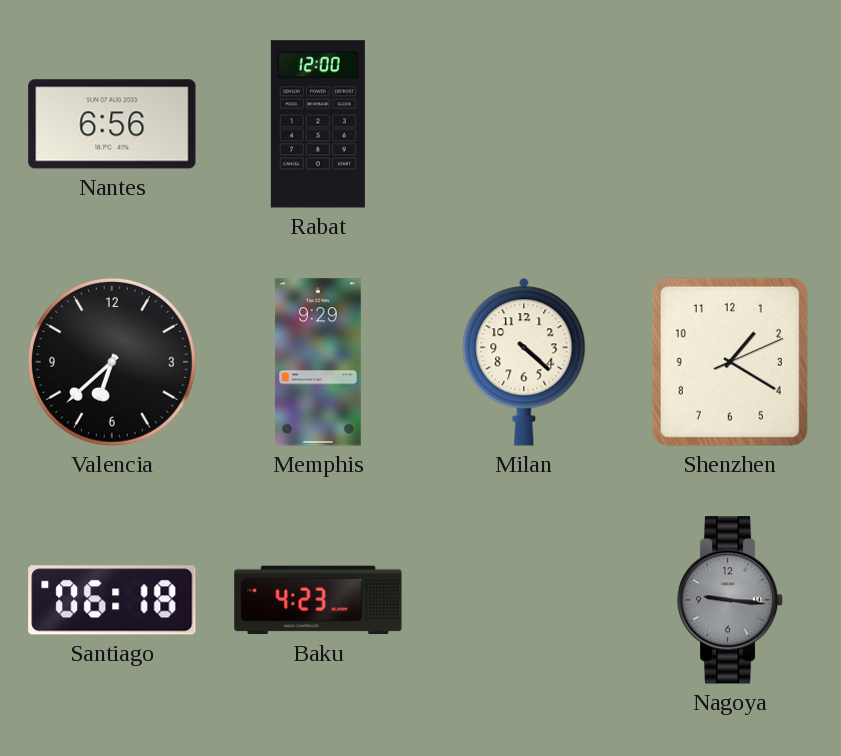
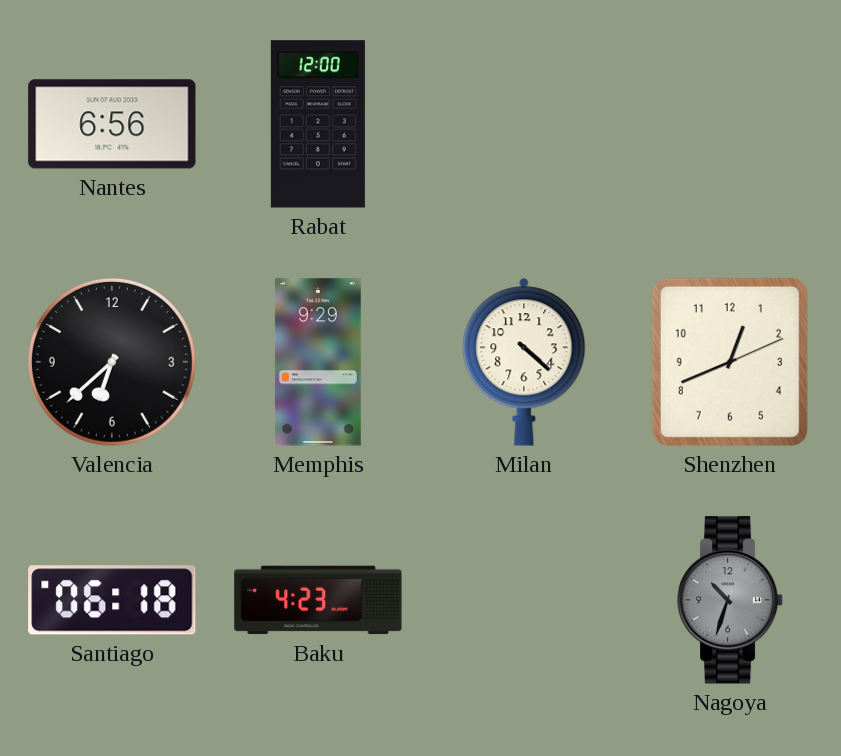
Shenzhen: 1:20 -> 12:41
Nagoya: 9:16 -> 10:33
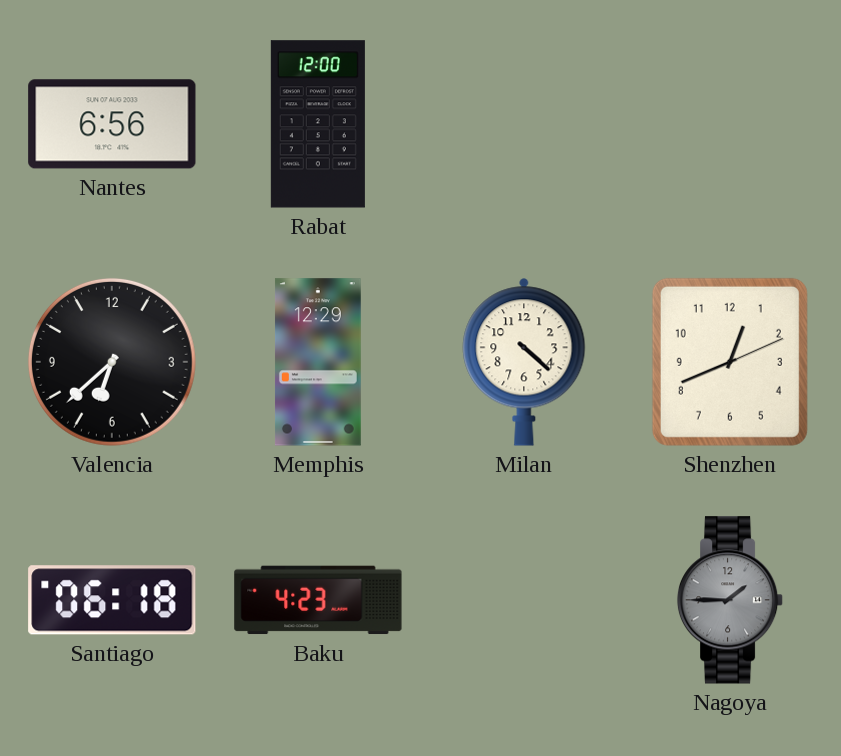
Memphis: 9:29 -> 12:29
Nagoya: 10:33 -> 1:45
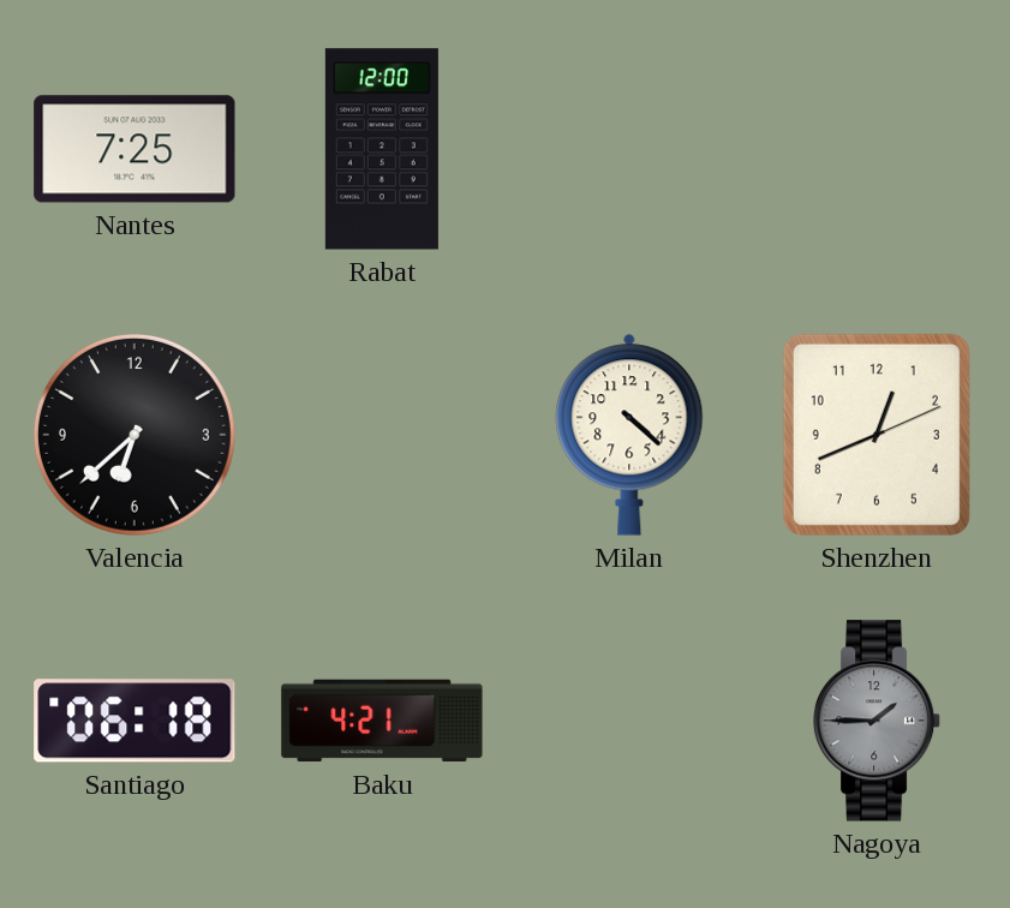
Nantes: 6:56 -> 7:25
Memphis: 12:29 -> none
Baku: 4:23 -> 4:21
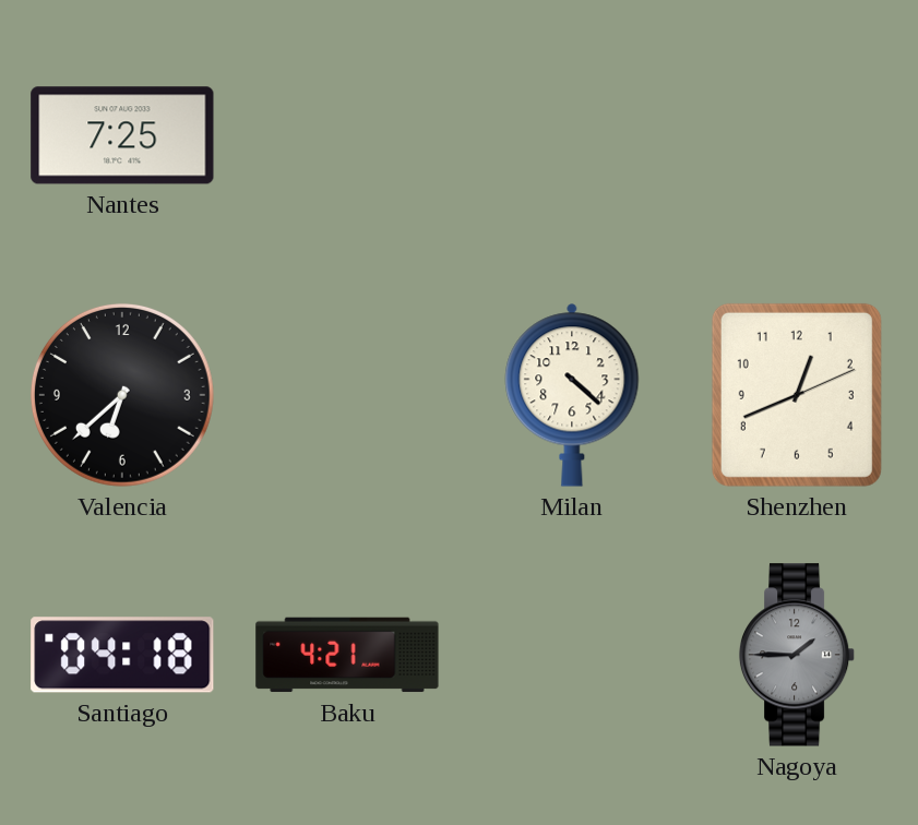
Rabat: 12:00 -> none
Santiago: 06:18 -> 04:18
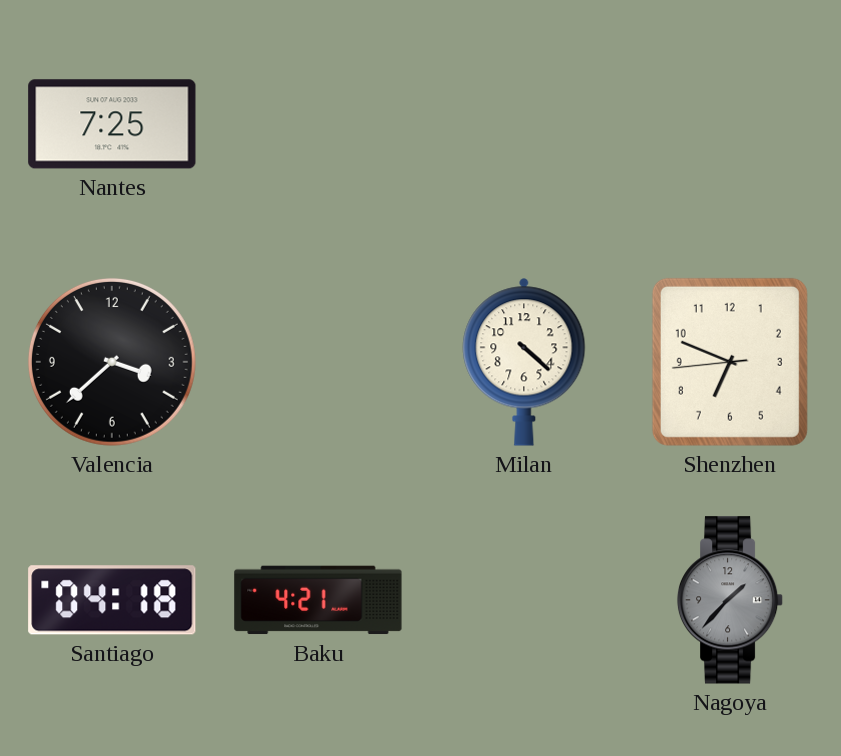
Valencia: 6:38 -> 3:38
Shenzhen: 12:41 -> 6:48
Nagoya: 1:45 -> 1:37
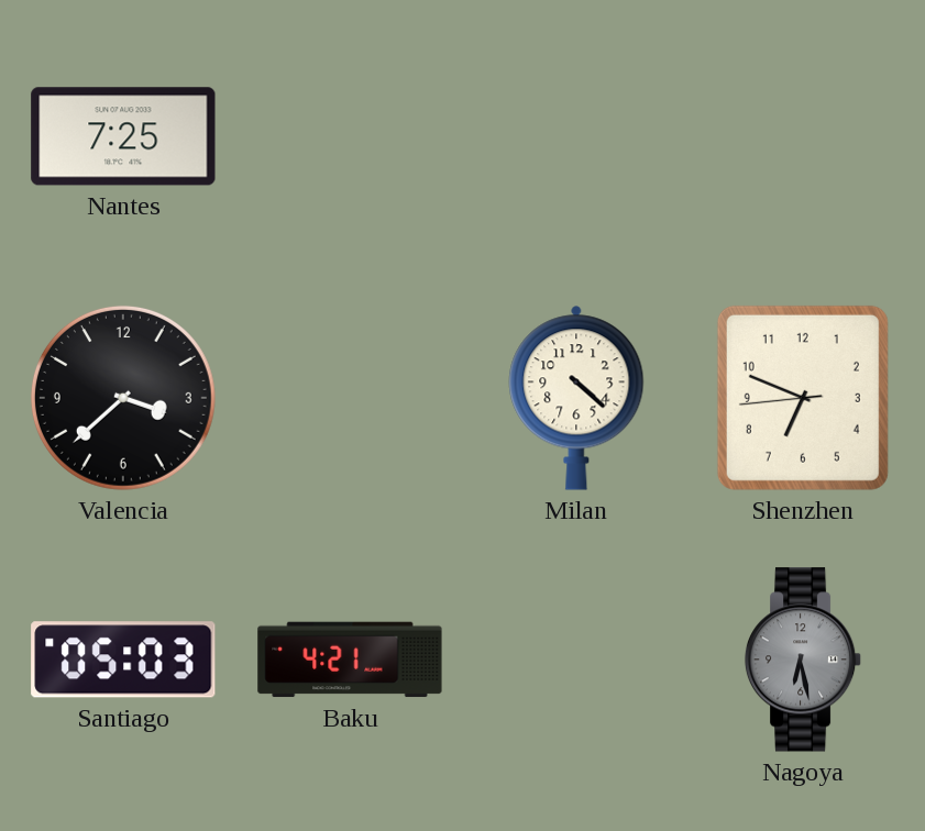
Santiago: 04:18 -> 05:03
Nagoya: 1:37 -> 6:28
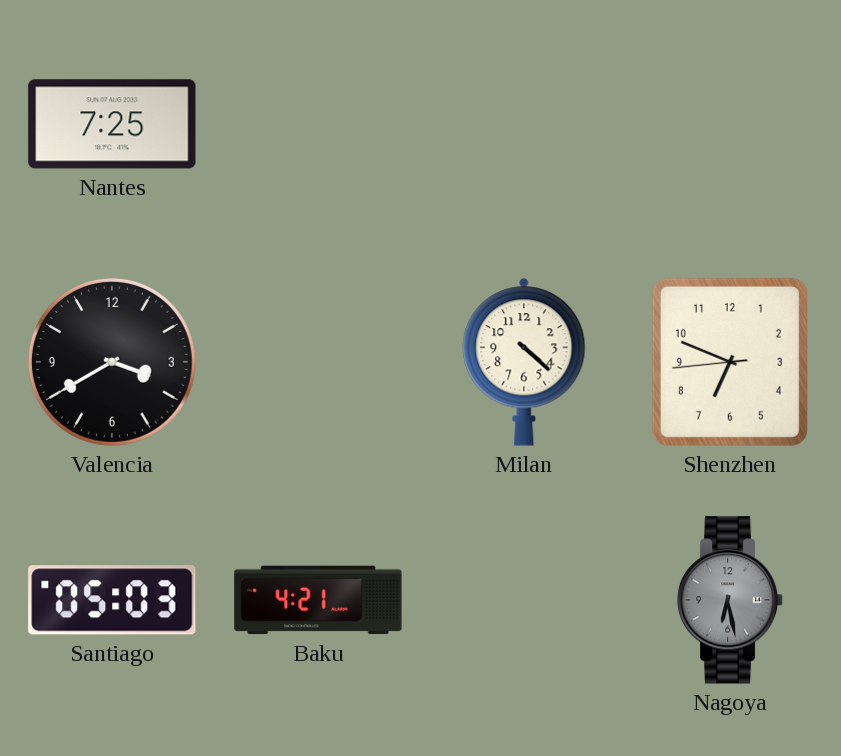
Valencia: 3:38 -> 3:40
